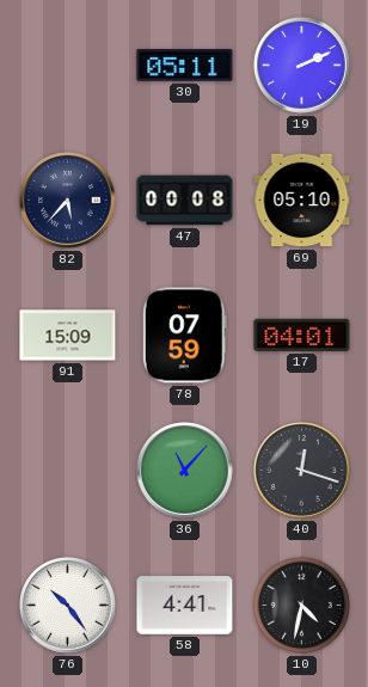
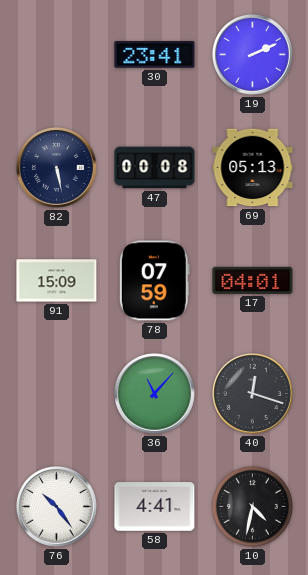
30: 05:11 -> 23:41
82: 5:37 -> 5:28
69: 05:10 -> 05:13
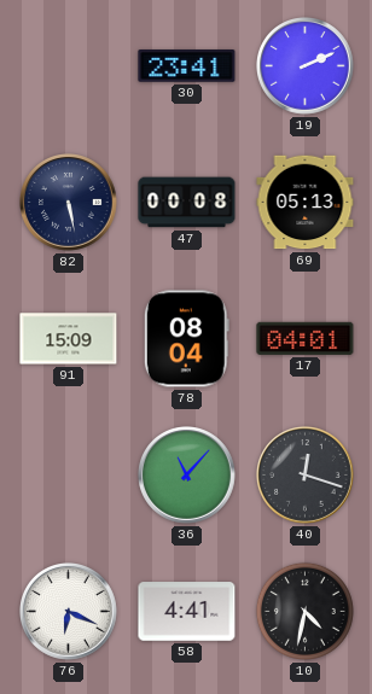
78: 07:59 -> 08:04
76: 10:24 -> 6:19
